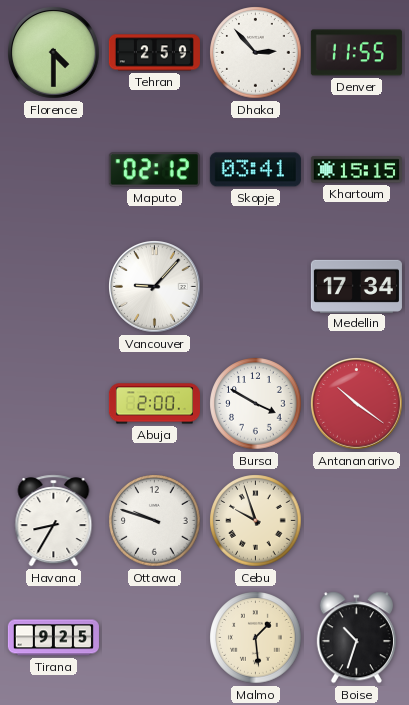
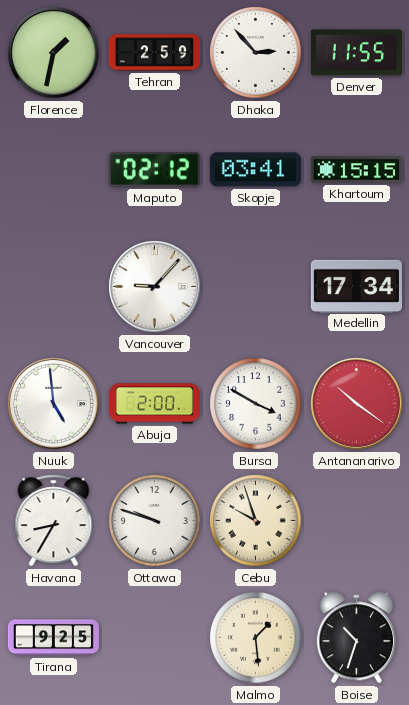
Florence: 4:30 -> 1:32
Nuuk: none -> 4:59
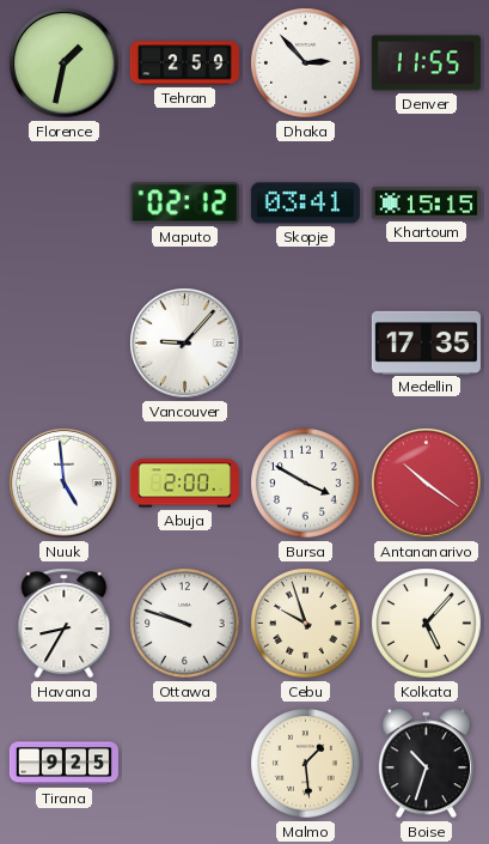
Medellin: 17:34 -> 17:35
Kolkata: none -> 5:07
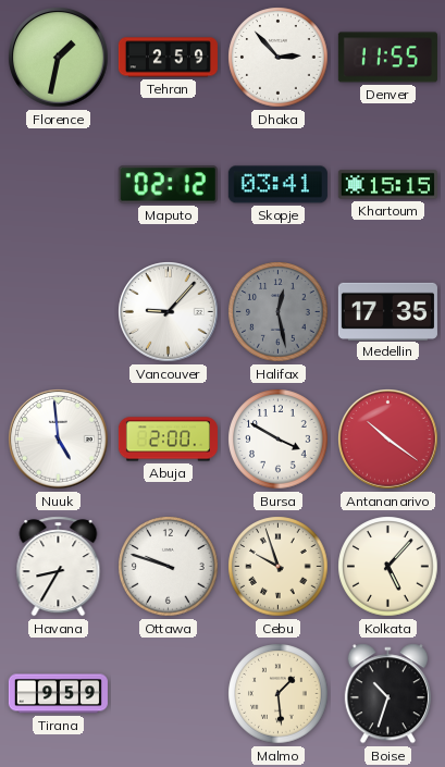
Halifax: none -> 12:28
Tirana: 9:25 -> 9:59
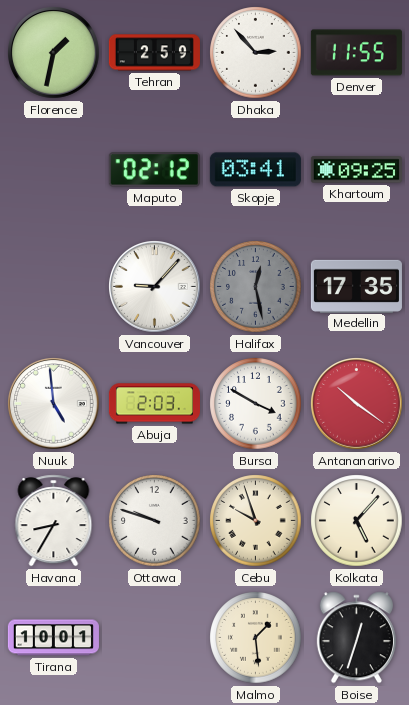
Khartoum: 15:15 -> 09:25
Abuja: 2:00 -> 2:03
Tirana: 9:59 -> 10:01
Boise: 10:33 -> 12:33
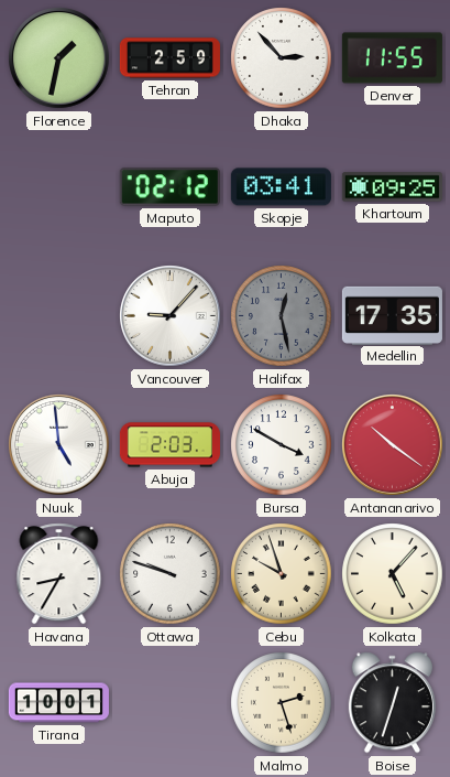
Malmo: 1:29 -> 2:27
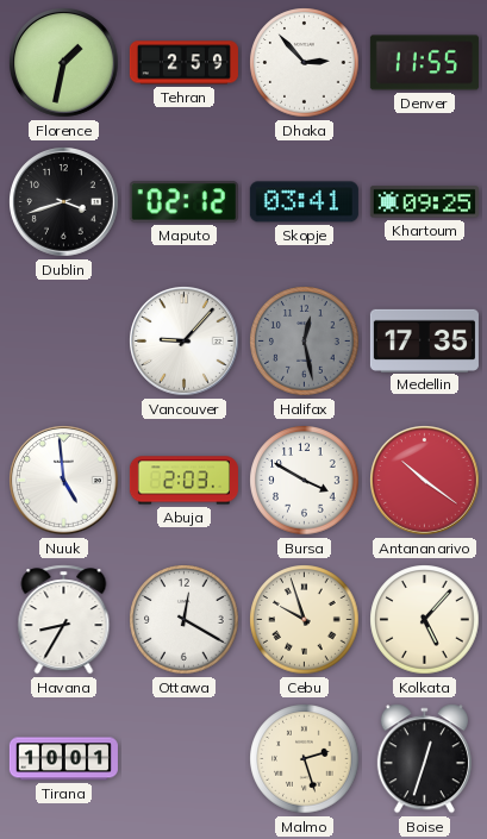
Dublin: none -> 3:42
Ottawa: 9:48 -> 12:20
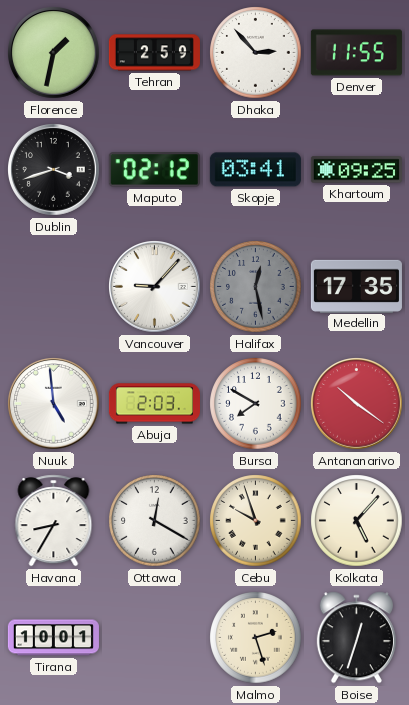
Bursa: 3:50 -> 7:50
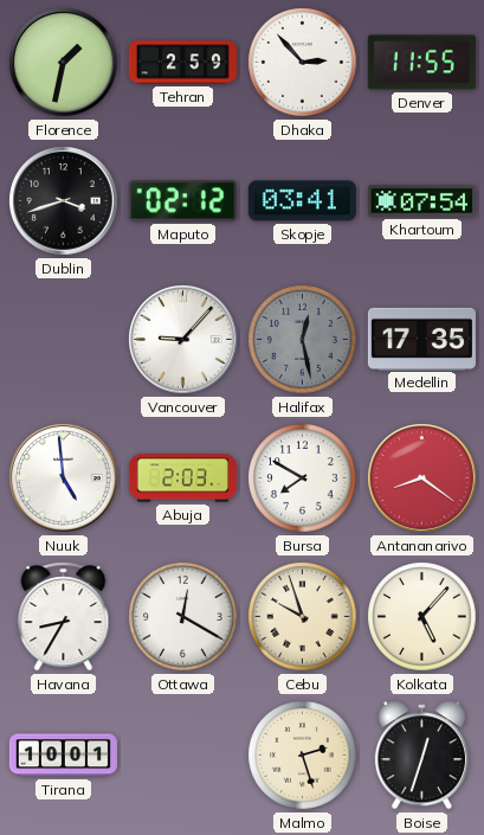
Khartoum: 09:25 -> 07:54
Antananarivo: 10:21 -> 8:21
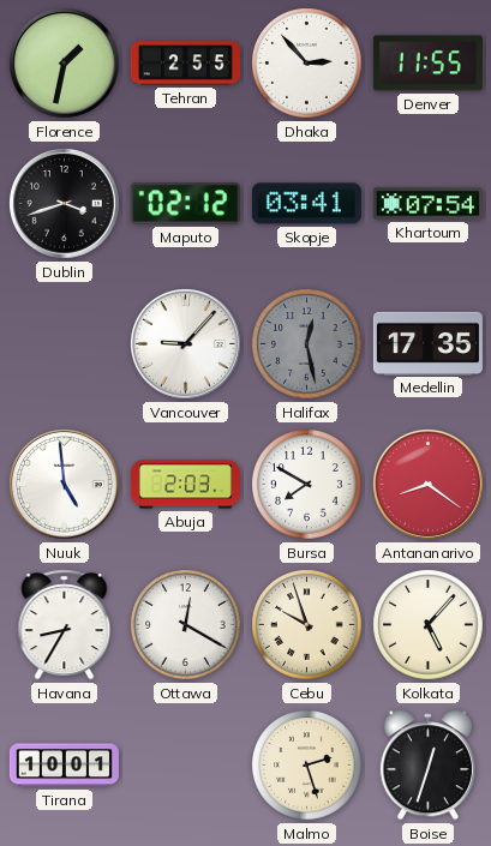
Tehran: 2:59 -> 2:55
